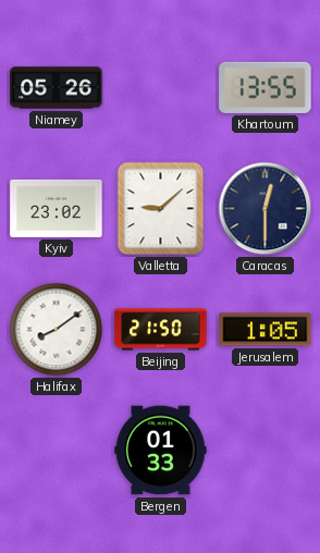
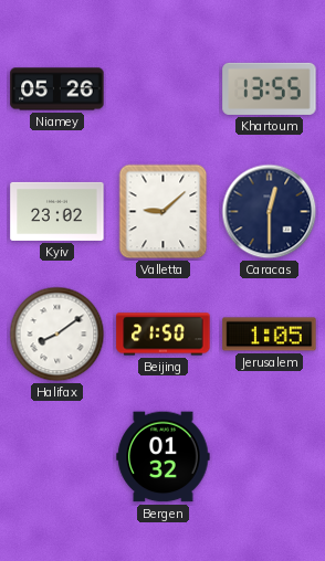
Bergen: 01:33 -> 01:32
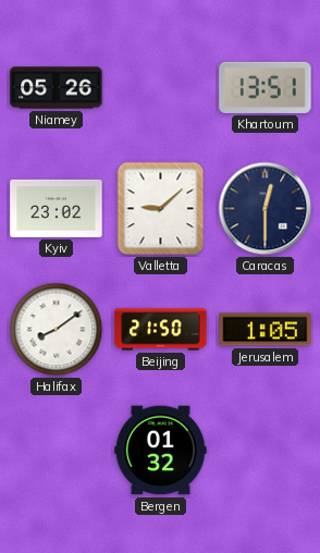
Khartoum: 13:55 -> 13:51
